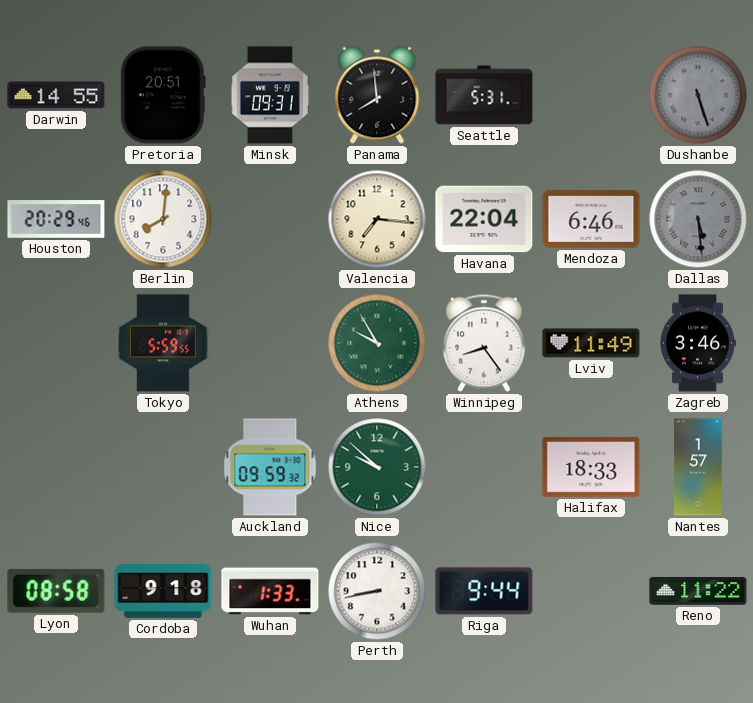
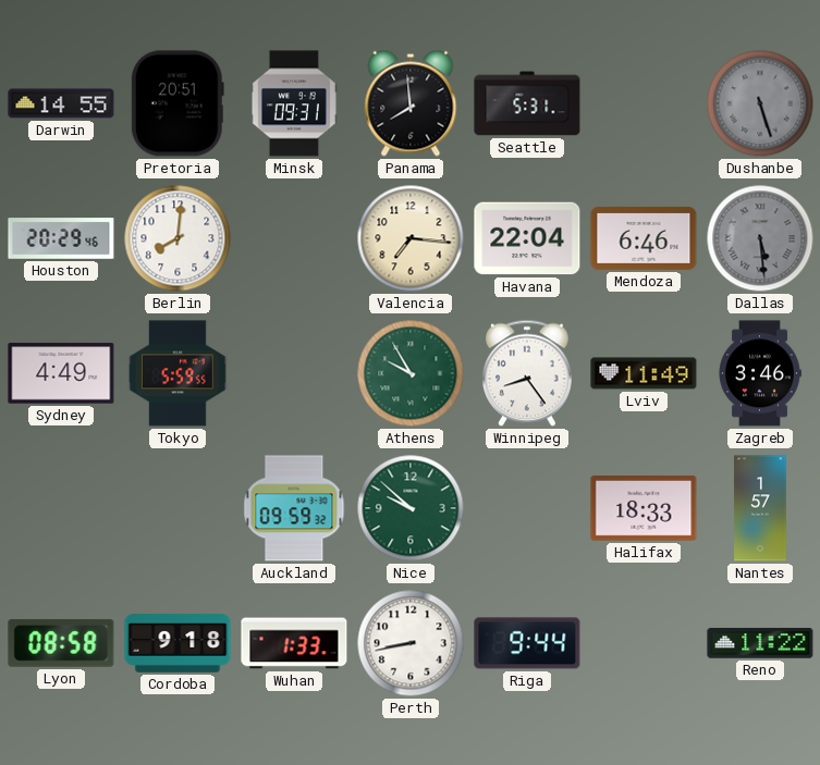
Sydney: none -> 4:49
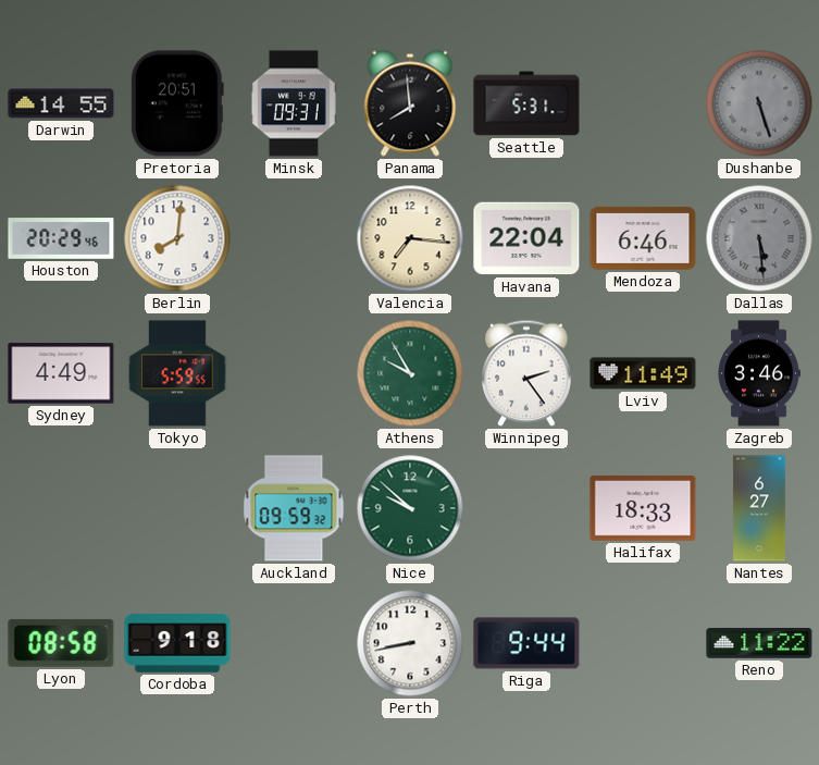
Winnipeg: 8:24 -> 2:24
Nantes: 1:57 -> 6:27
Wuhan: 1:33 -> none
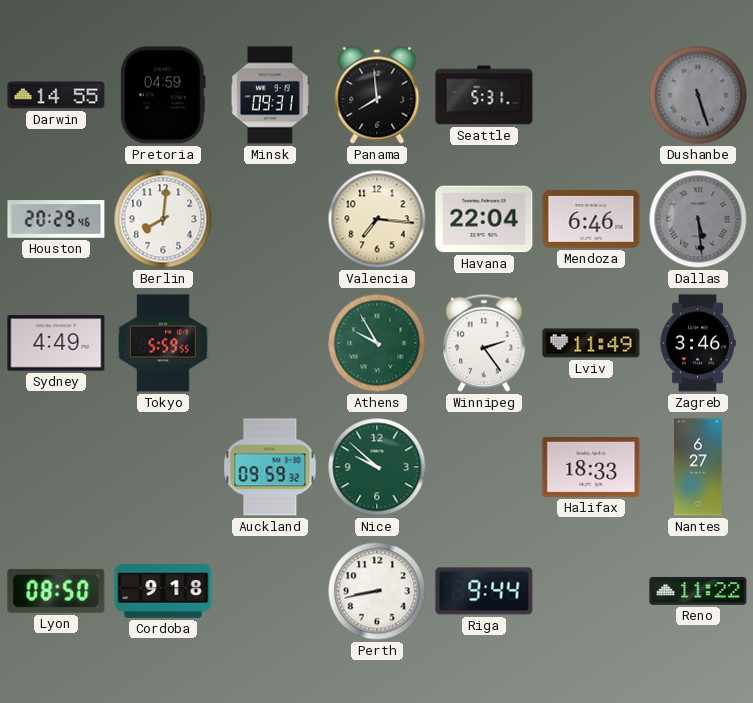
Pretoria: 20:51 -> 04:59
Lyon: 08:58 -> 08:50
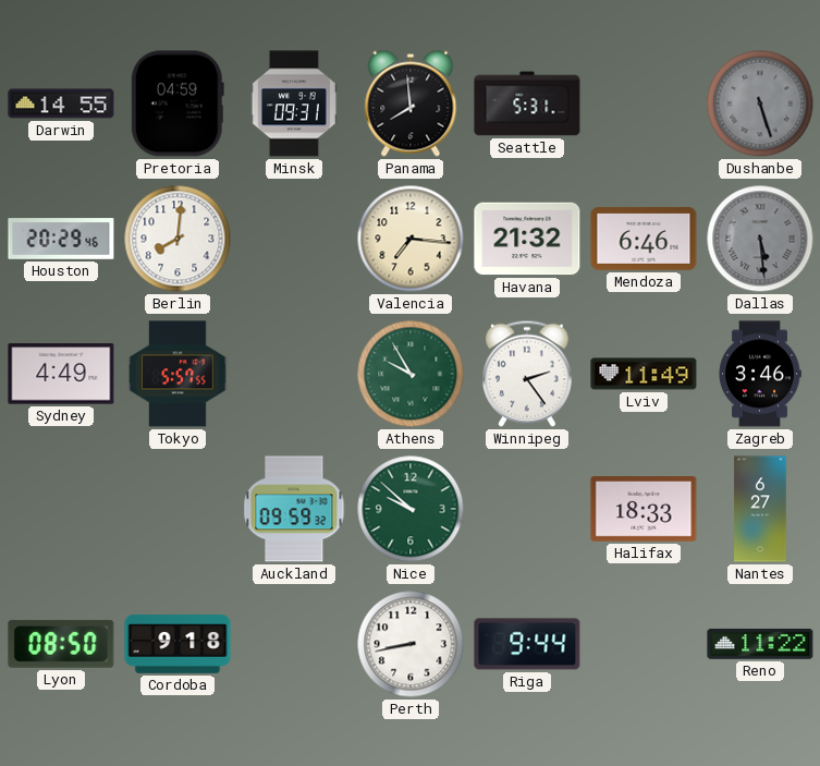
Havana: 22:04 -> 21:32
Tokyo: 5:59 -> 5:57
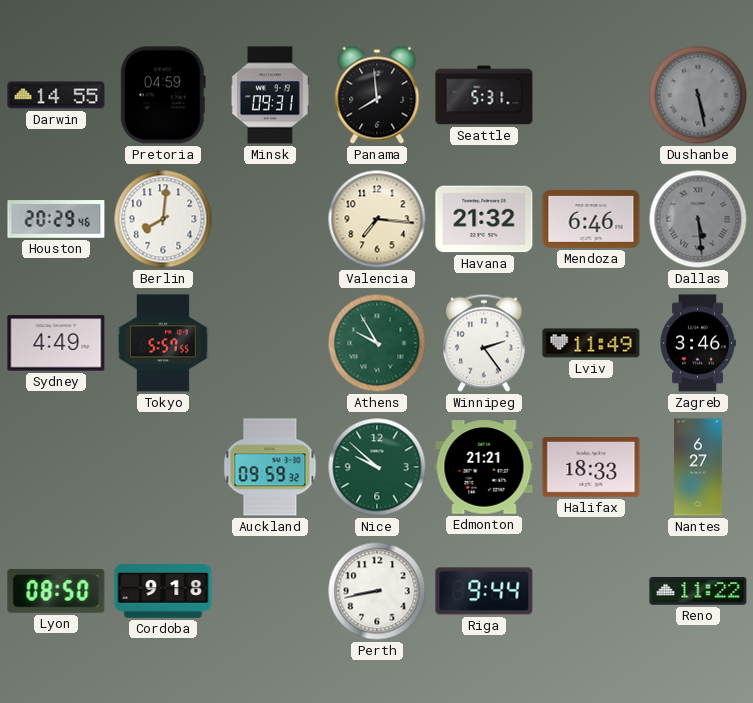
Dushanbe: 5:27 -> 5:28
Edmonton: none -> 21:21
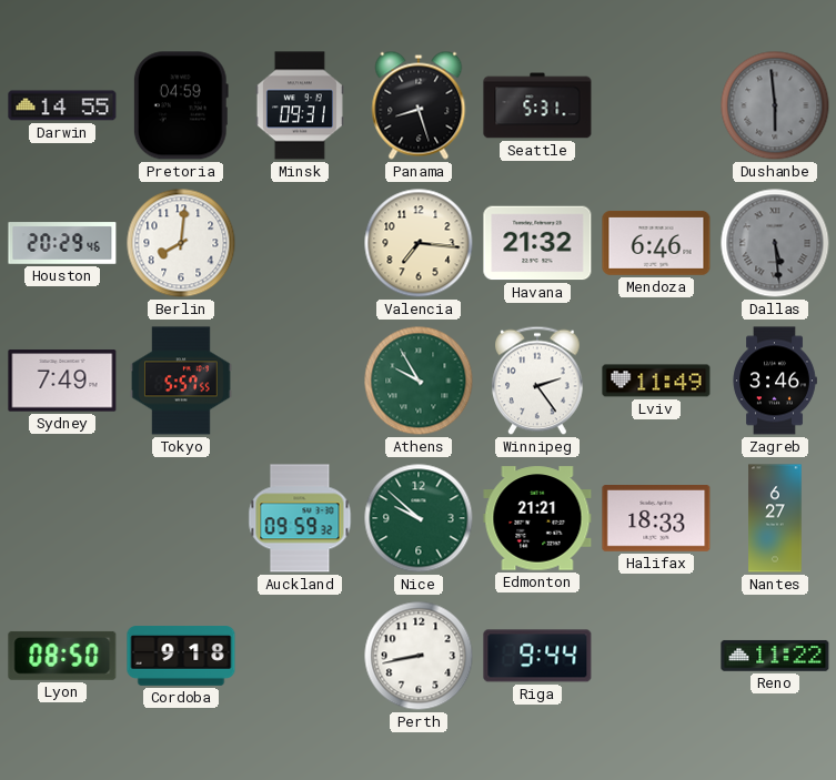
Panama: 7:59 -> 8:27
Dushanbe: 5:28 -> 5:59
Sydney: 4:49 -> 7:49
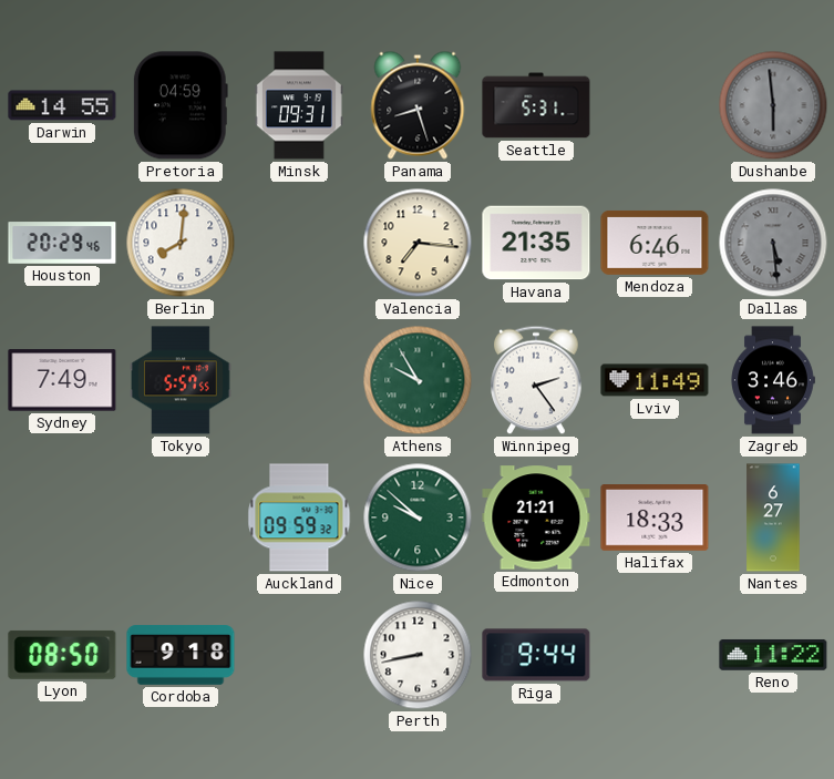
Havana: 21:32 -> 21:35
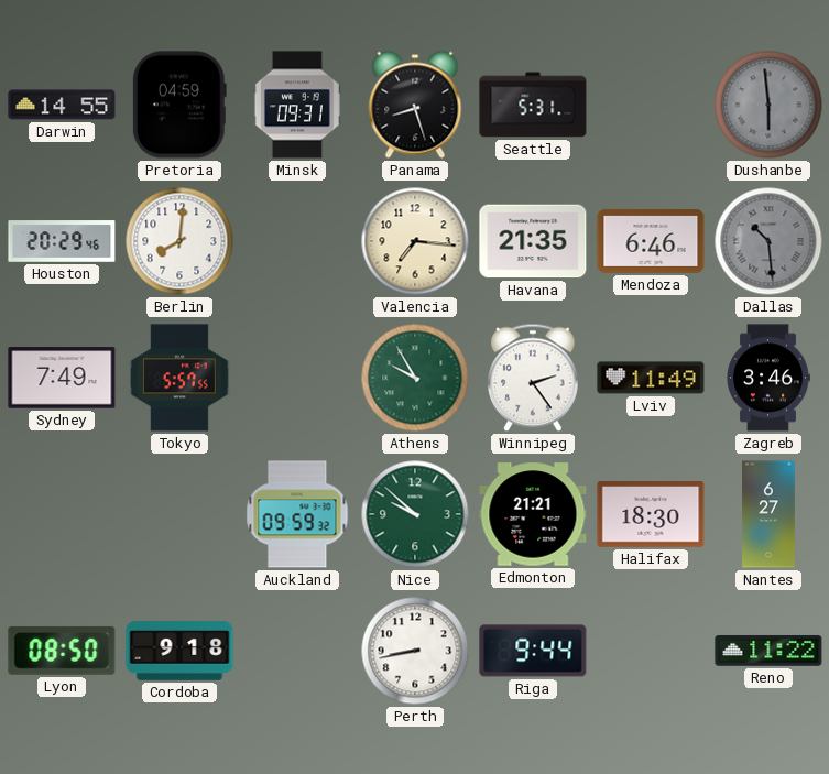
Dallas: 5:29 -> 10:29
Halifax: 18:33 -> 18:30
